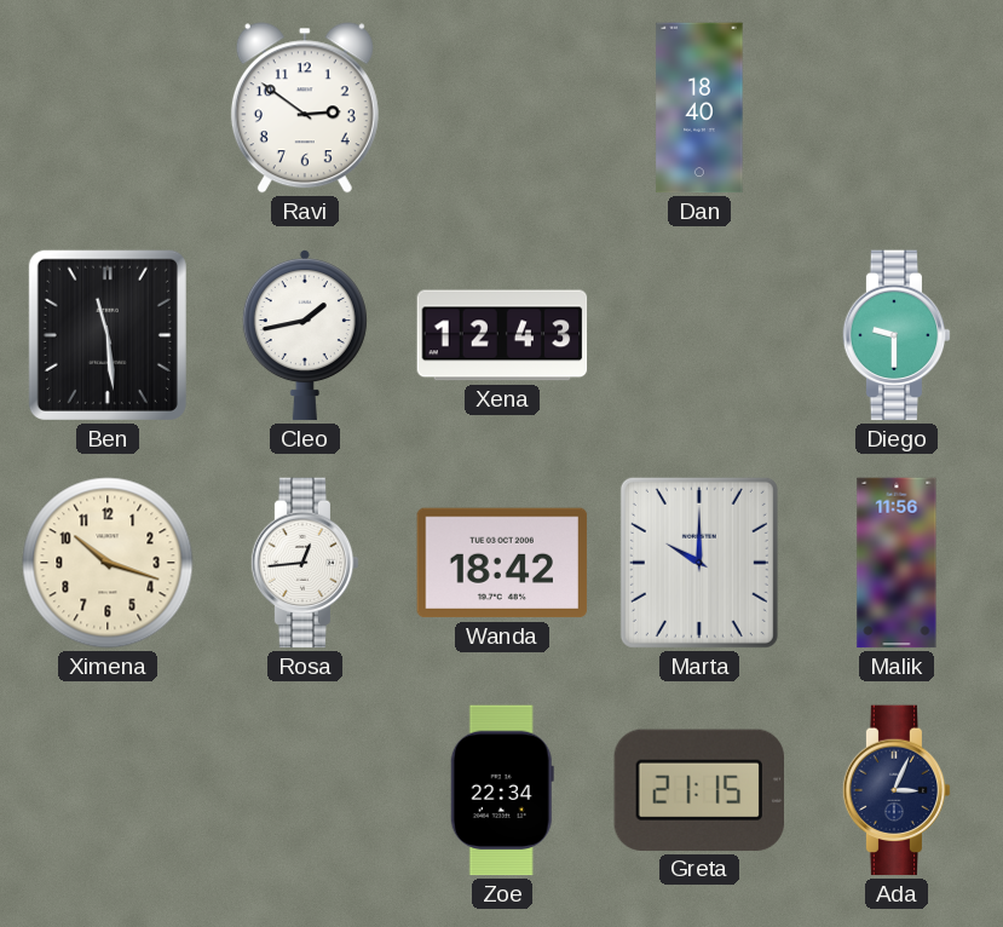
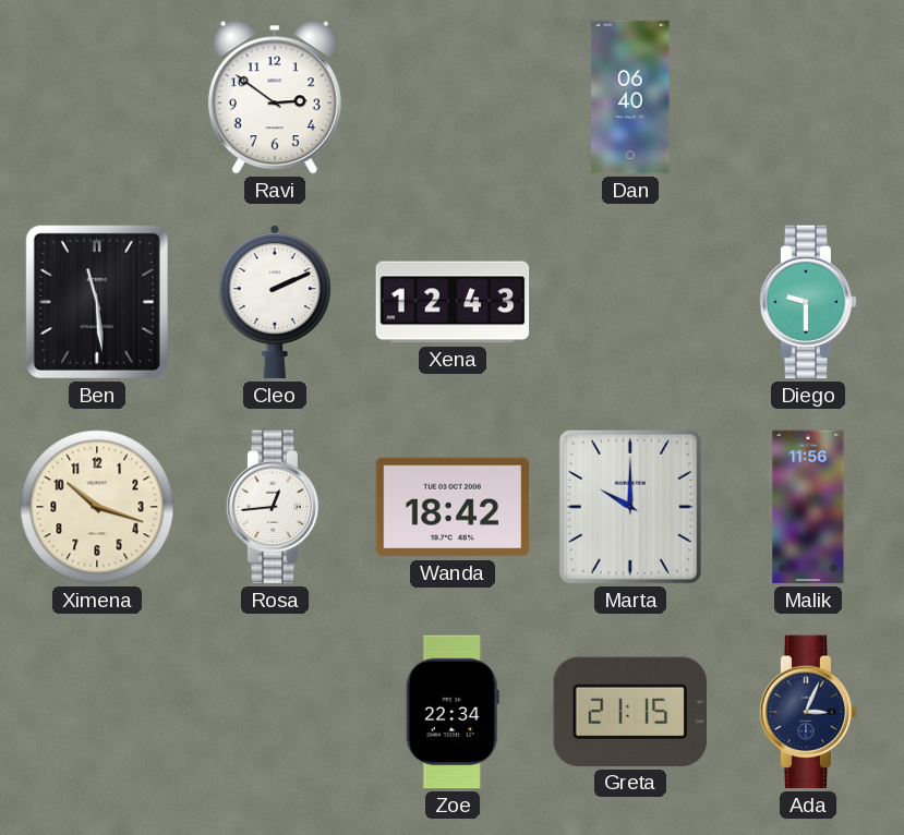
Dan: 18:40 -> 06:40
Cleo: 1:43 -> 2:11
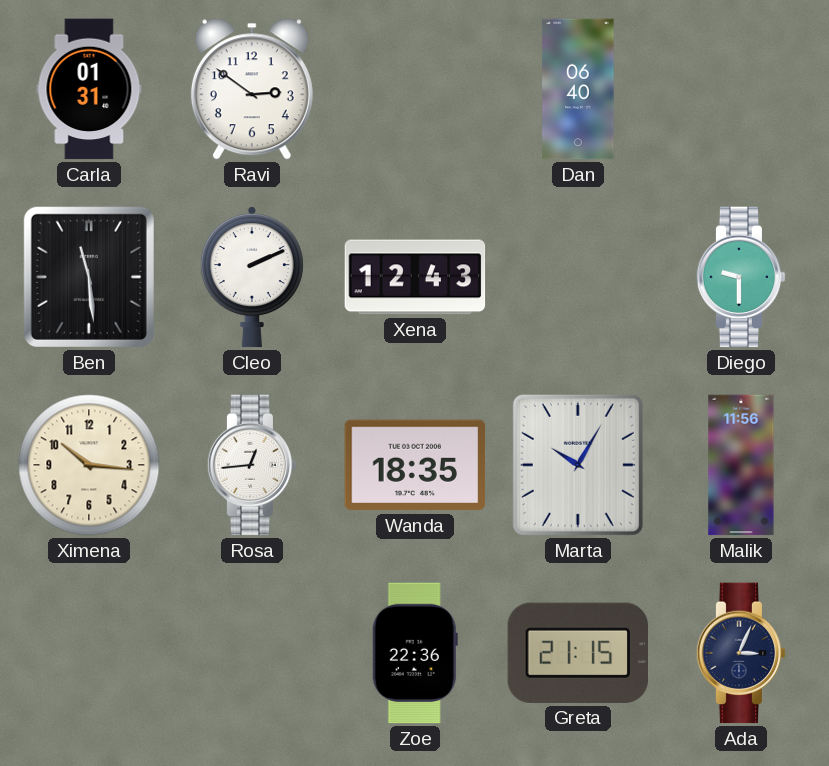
Carla: none -> 01:31
Ximena: 10:18 -> 10:16
Wanda: 18:42 -> 18:35
Marta: 10:00 -> 10:05
Zoe: 22:34 -> 22:36
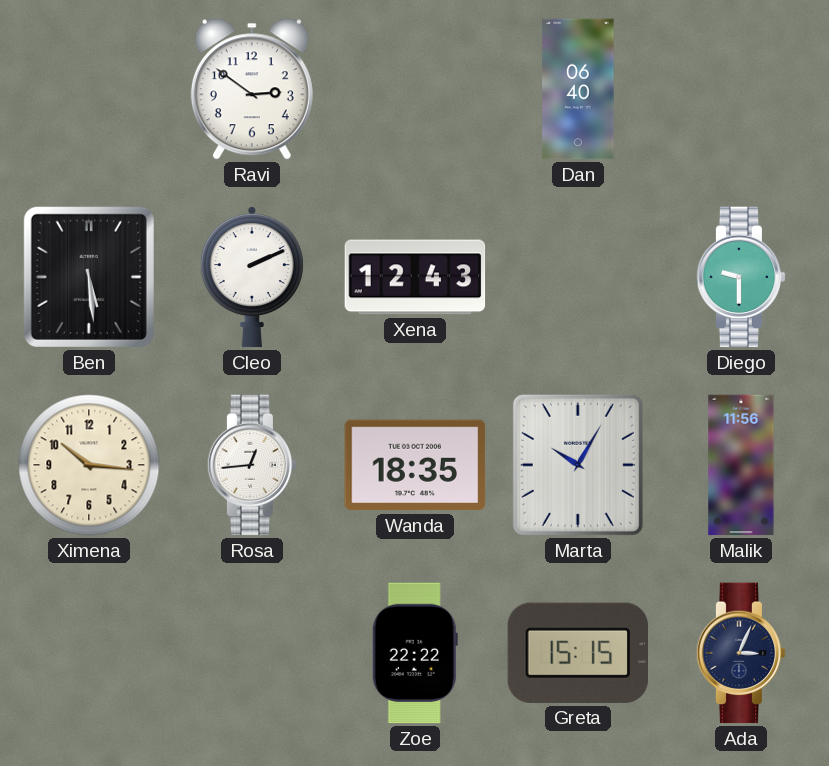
Carla: 01:31 -> none
Ben: 11:29 -> 5:29
Zoe: 22:36 -> 22:22
Greta: 21:15 -> 15:15
